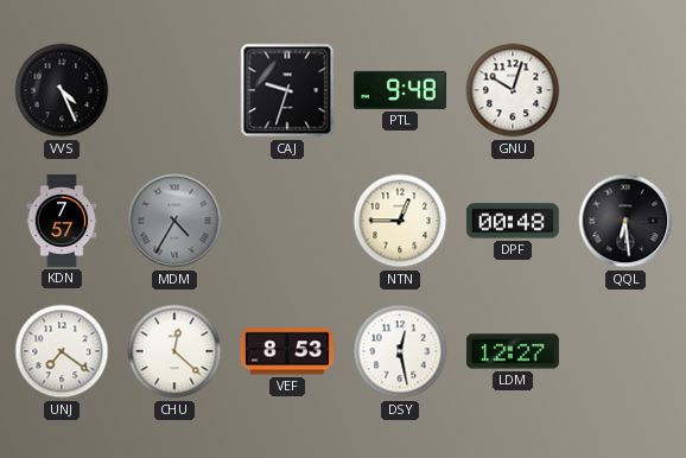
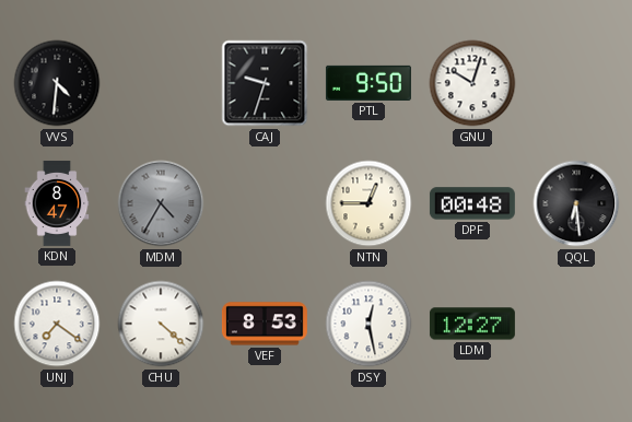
VVS: 4:26 -> 4:31
PTL: 9:48 -> 9:50
KDN: 7:57 -> 8:47
CHU: 12:22 -> 4:22
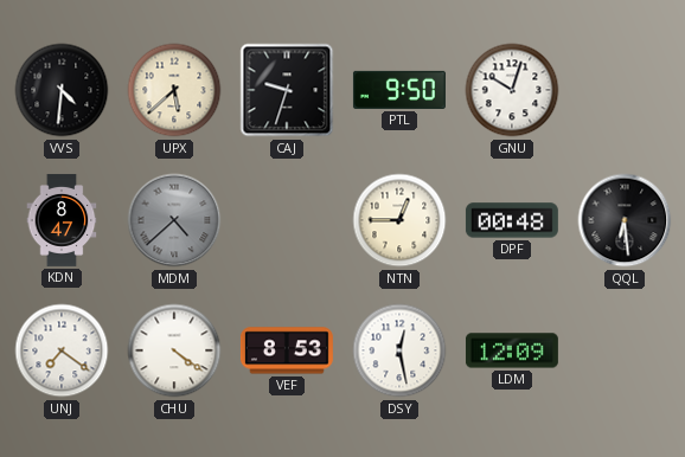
UPX: none -> 5:38
MDM: 4:35 -> 4:38
CHU: 4:22 -> 4:21
LDM: 12:27 -> 12:09
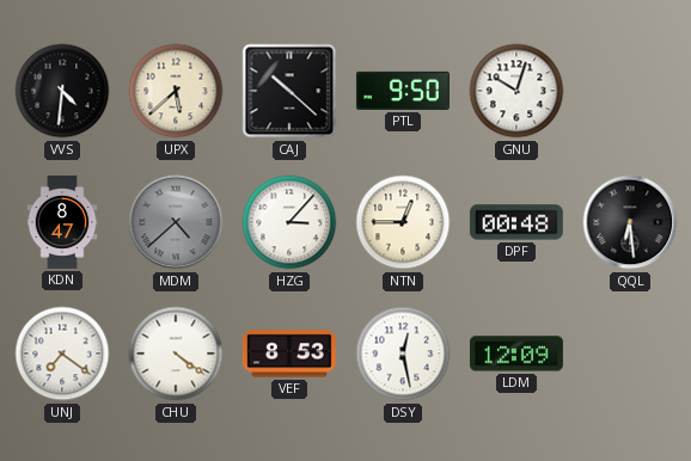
CAJ: 9:33 -> 10:22
HZG: none -> 3:07
